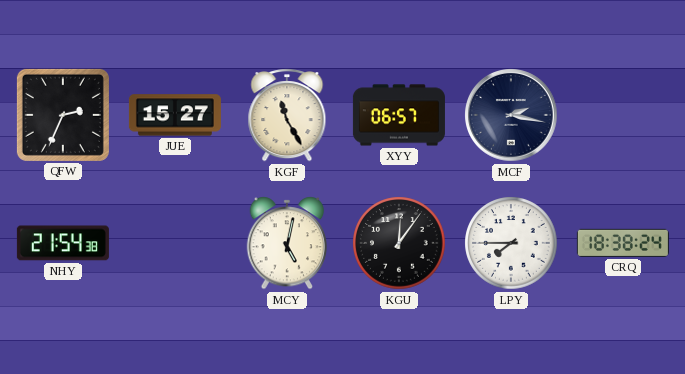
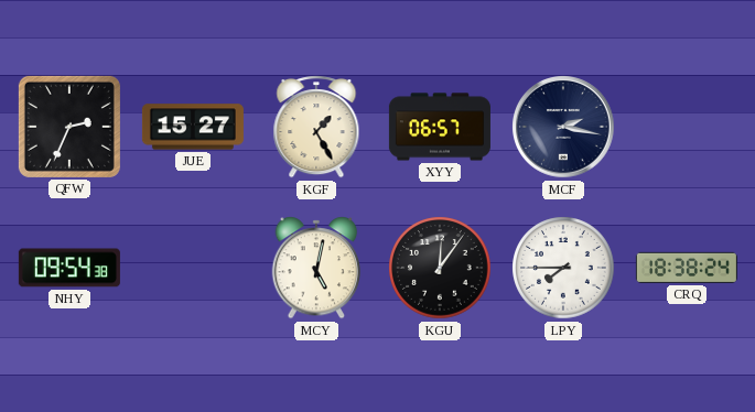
KGF: 11:25 -> 1:25
NHY: 21:54 -> 09:54
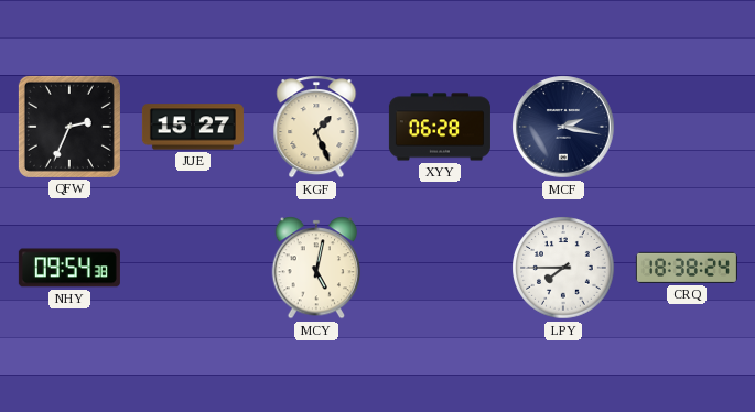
KGF: 1:25 -> 1:26
XYY: 06:57 -> 06:28
KGU: 12:06 -> none
